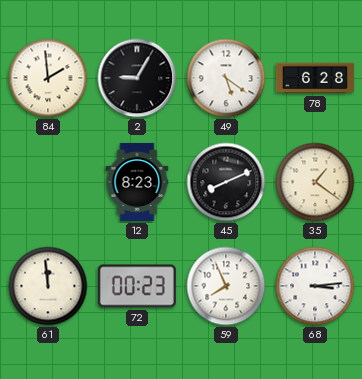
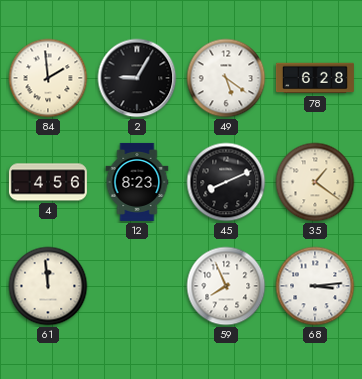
4: none -> 4:56
72: 00:23 -> none
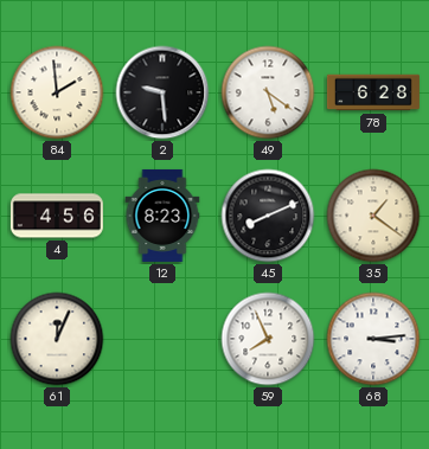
2: 9:05 -> 9:29
61: 11:59 -> 12:04
